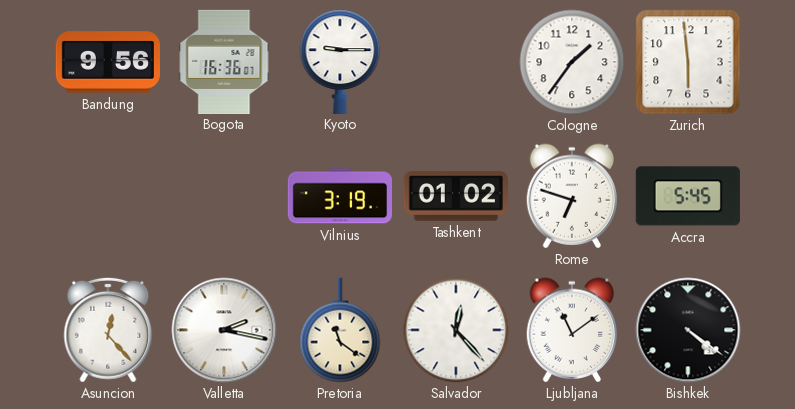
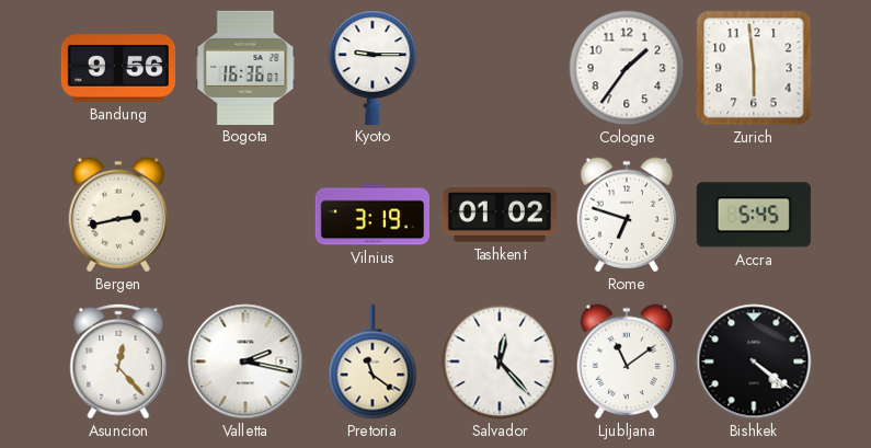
Bergen: none -> 2:43
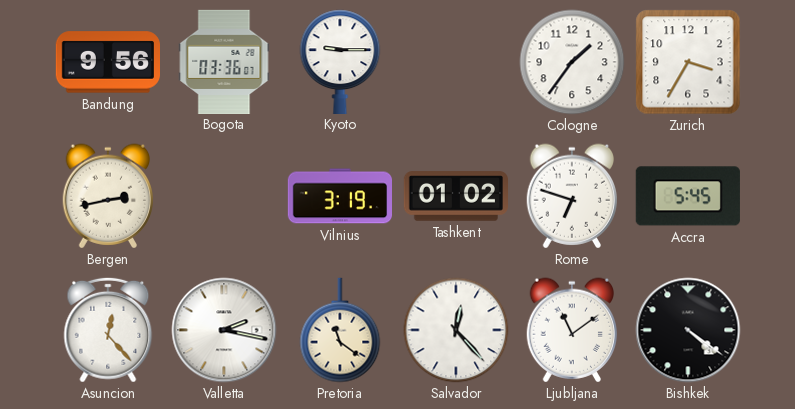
Bogota: 16:36 -> 03:36
Zurich: 5:59 -> 3:35
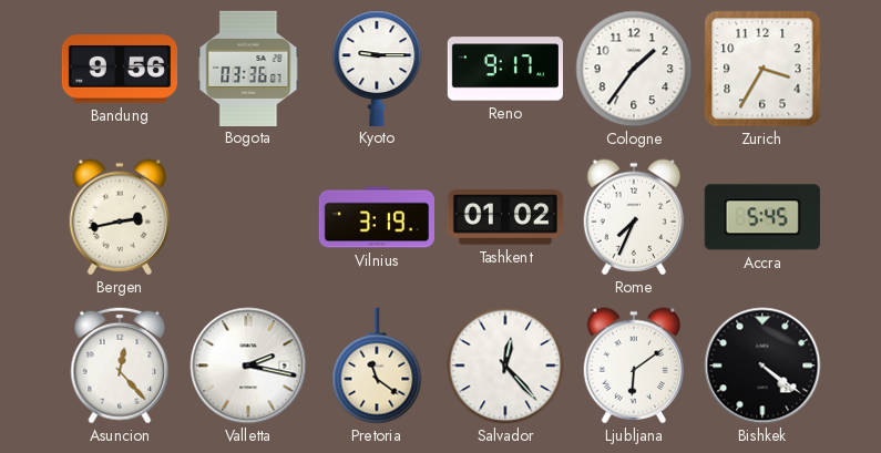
Reno: none -> 9:17
Rome: 6:48 -> 7:34
Ljubljana: 11:09 -> 6:09
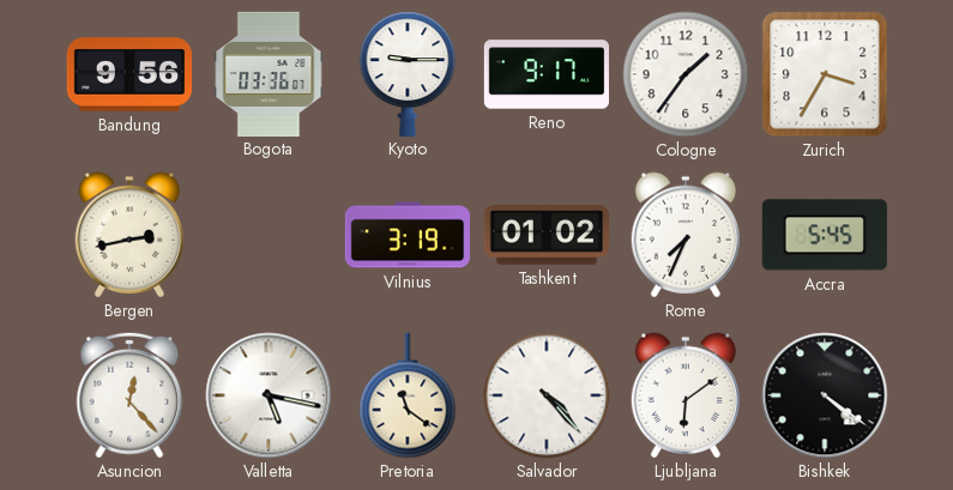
Valletta: 2:17 -> 5:17
Salvador: 12:23 -> 4:23
